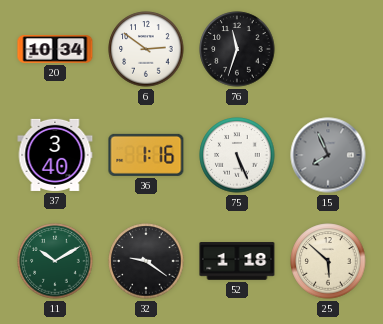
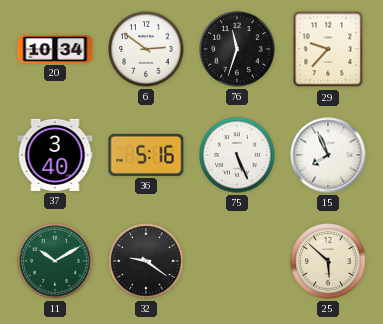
29: none -> 9:37
36: 1:16 -> 5:16
15 dial: grey -> white
52: 1:18 -> none
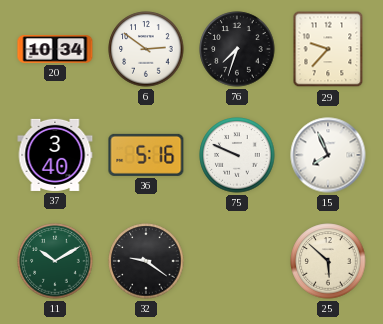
76: 11:33 -> 7:33
75: 5:26 -> 9:49
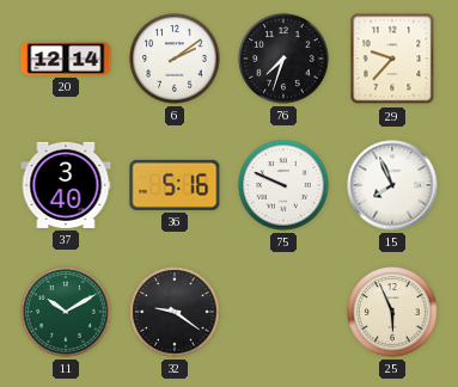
20: 10:34 -> 12:14
6: 2:51 -> 2:09
25: 5:52 -> 5:56
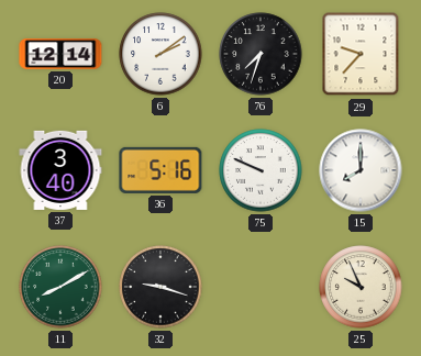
15: 7:56 -> 8:00
11: 10:10 -> 8:10
32: 9:21 -> 9:18
25: 5:56 -> 9:56
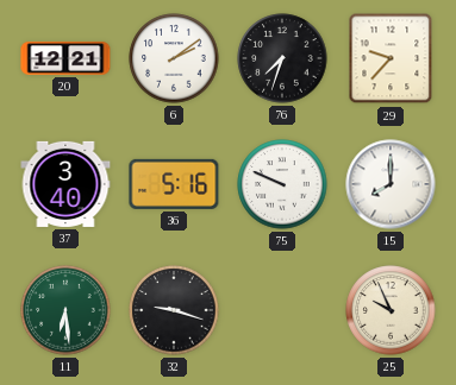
20: 12:14 -> 12:21
11: 8:10 -> 6:29
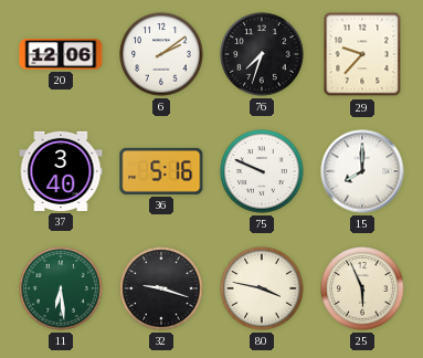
20: 12:21 -> 12:06
80: none -> 3:47
25: 9:56 -> 5:56
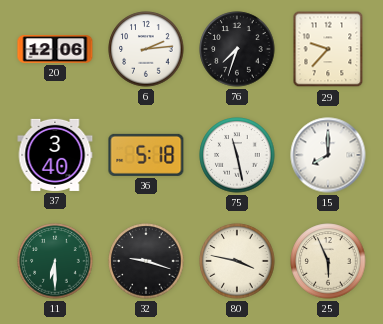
6: 2:09 -> 2:14
36: 5:16 -> 5:18
75: 9:49 -> 11:28
11: 6:29 -> 6:30
